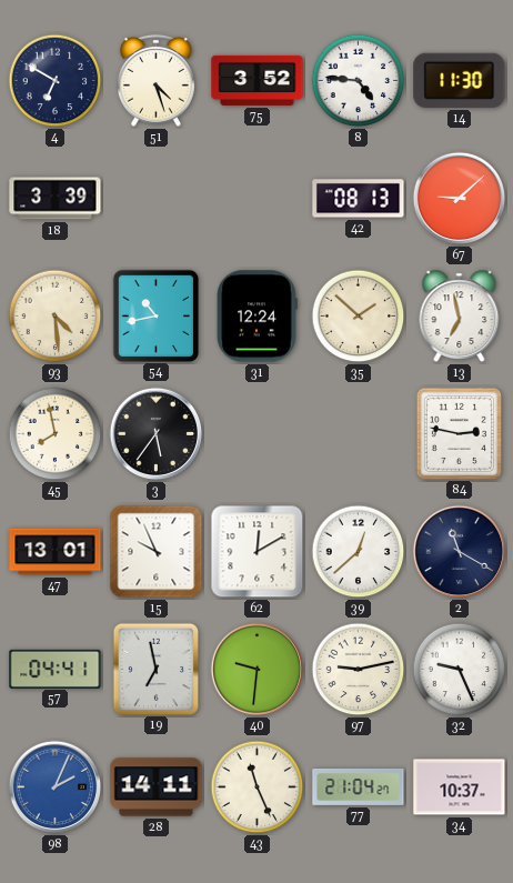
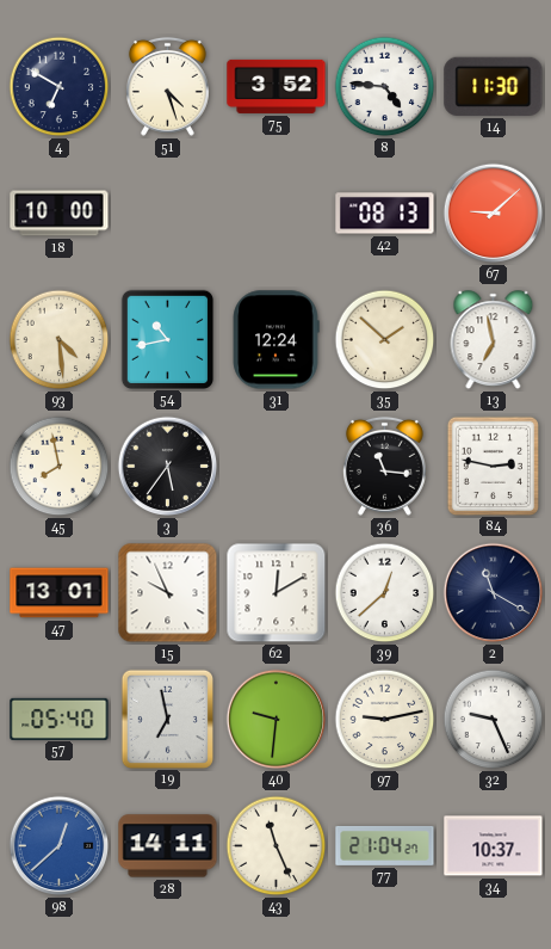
18: 3:39 -> 10:00
36: none -> 11:16
57: 04:41 -> 05:40
98: 2:04 -> 12:38
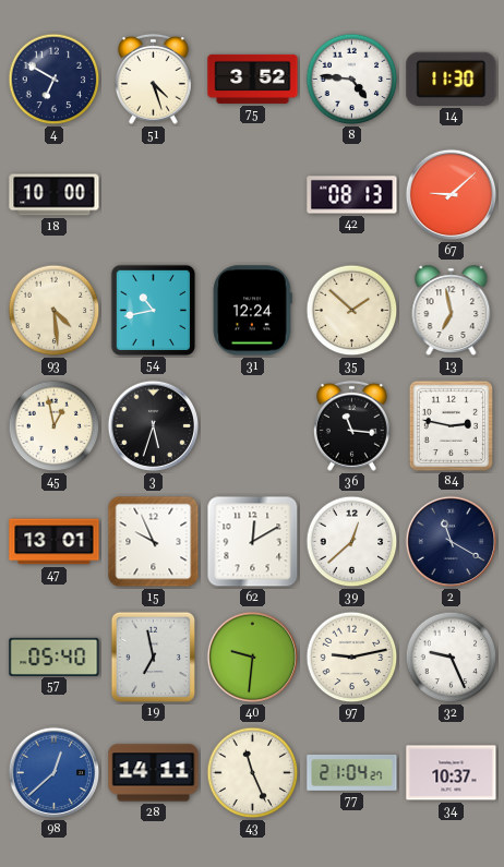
45: 7:58 -> 12:58
3: 5:36 -> 5:33
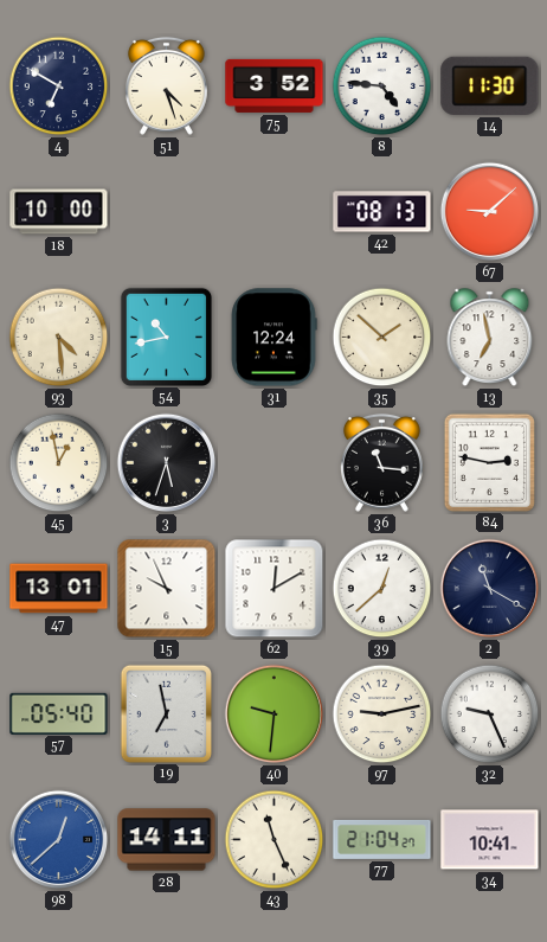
34: 10:37 -> 10:41
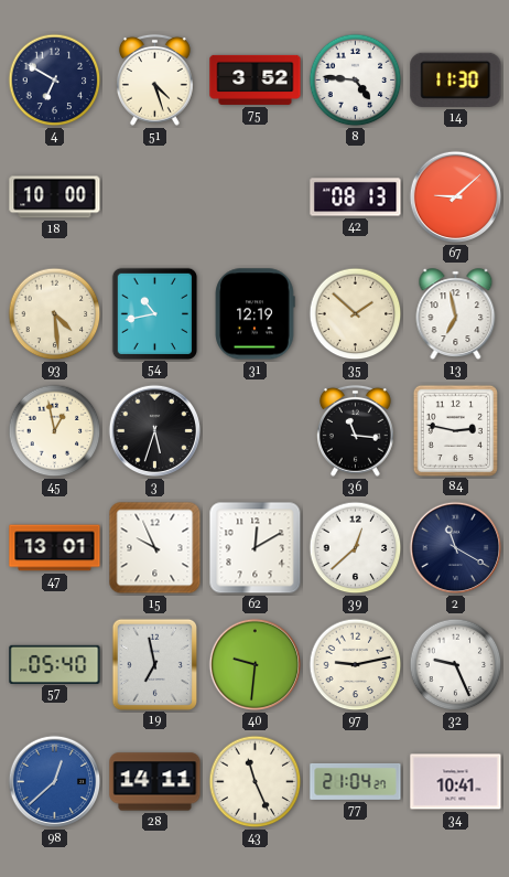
31: 12:24 -> 12:19
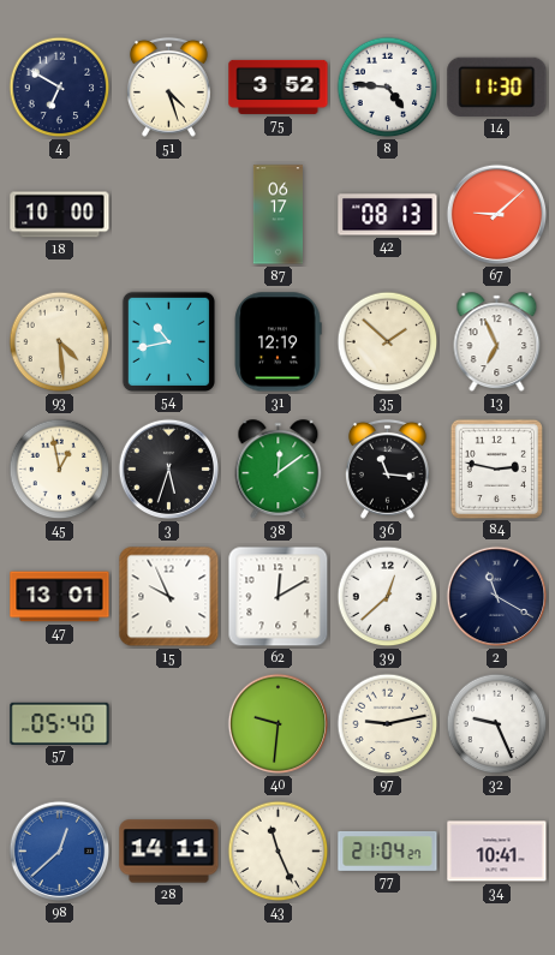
87: none -> 06:17
13: 6:58 -> 6:56
38: none -> 12:09
19: 6:58 -> none
